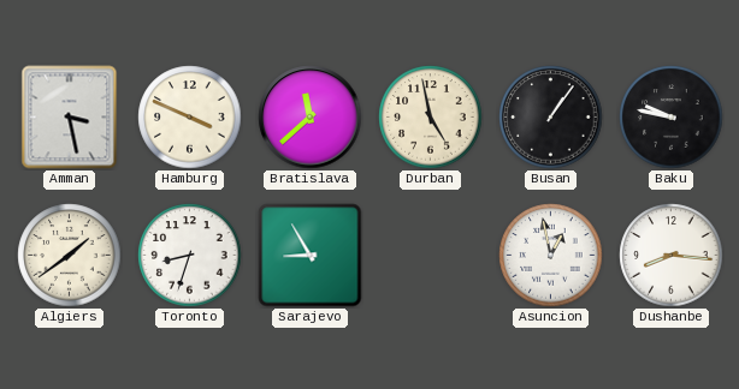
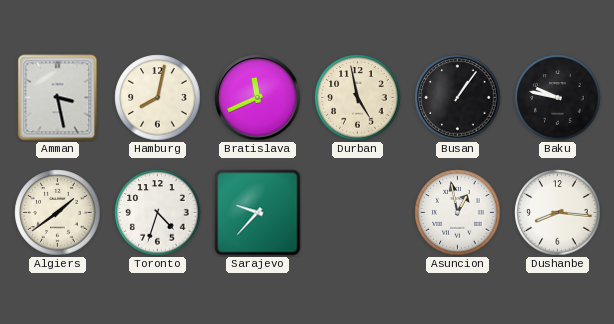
Hamburg: 3:49 -> 8:02
Bratislava: 11:38 -> 11:41
Toronto: 8:33 -> 4:33
Sarajevo: 8:55 -> 9:37
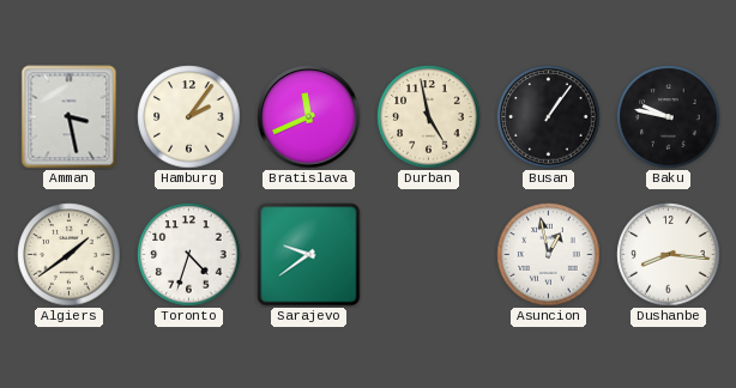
Hamburg: 8:02 -> 2:06
Sarajevo: 9:37 -> 9:39
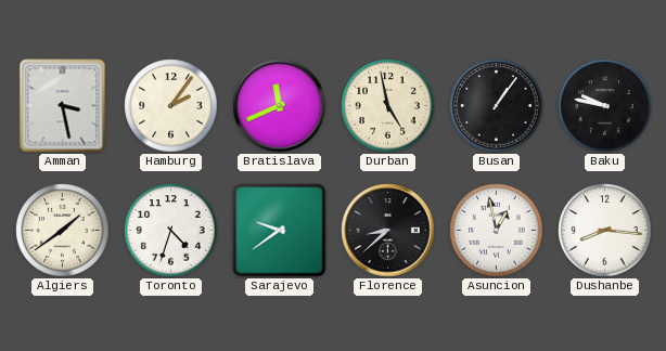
Florence: none -> 8:38
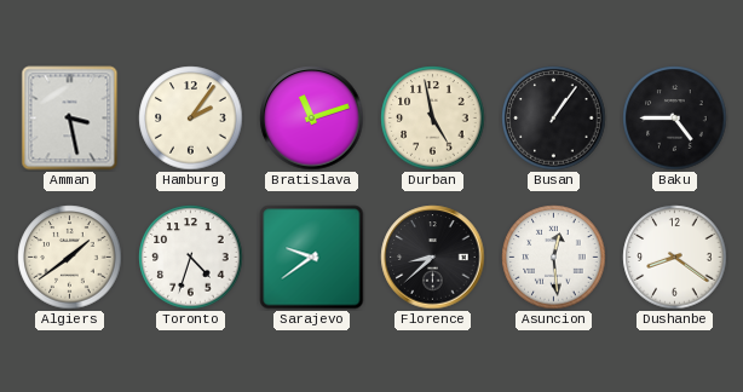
Bratislava: 11:41 -> 11:12
Baku: 9:47 -> 4:45
Asuncion: 12:58 -> 12:29
Dushanbe: 8:16 -> 8:21
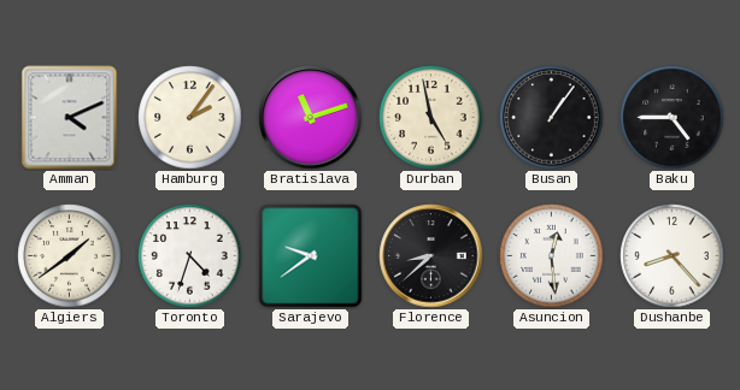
Amman: 3:28 -> 4:11
Dushanbe: 8:21 -> 8:23
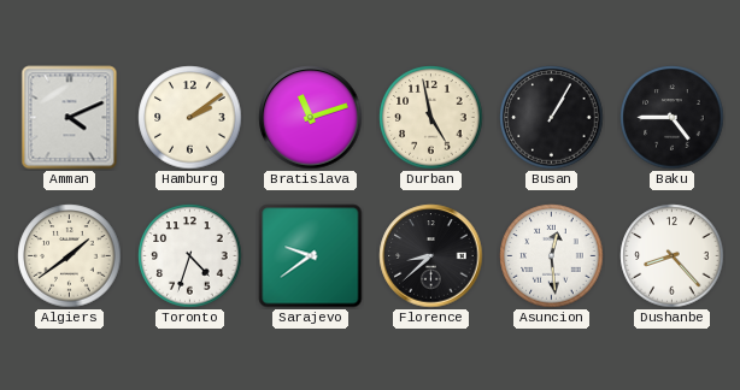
Hamburg: 2:06 -> 2:09
Busan: 1:06 -> 1:05
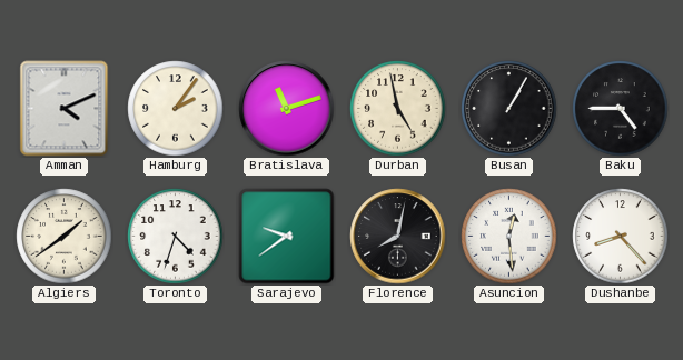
Hamburg: 2:09 -> 2:06
Florence: 8:38 -> 8:02
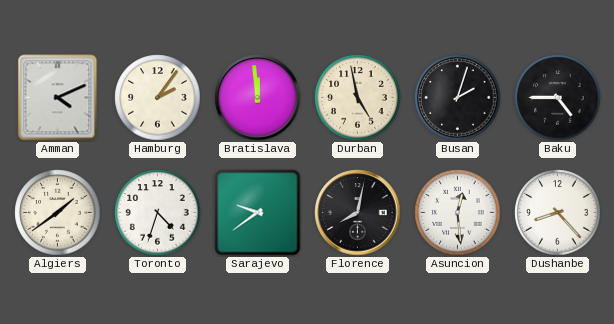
Bratislava: 11:12 -> 11:59
Busan: 1:05 -> 2:03
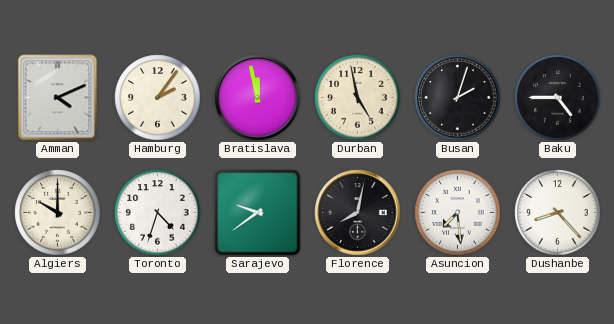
Bratislava: 11:59 -> 11:58
Algiers: 1:39 -> 10:00
Asuncion: 12:29 -> 7:29
